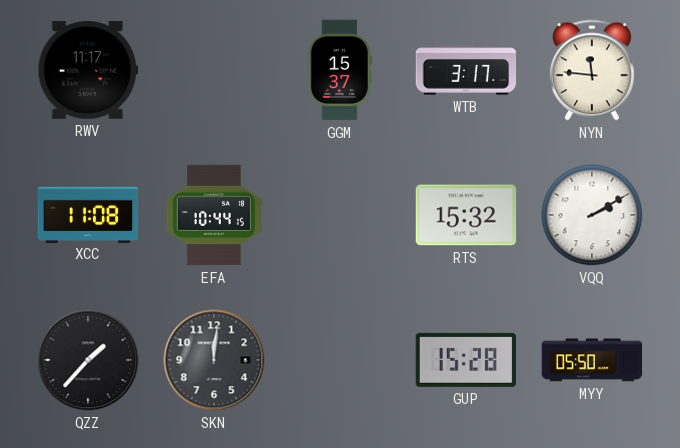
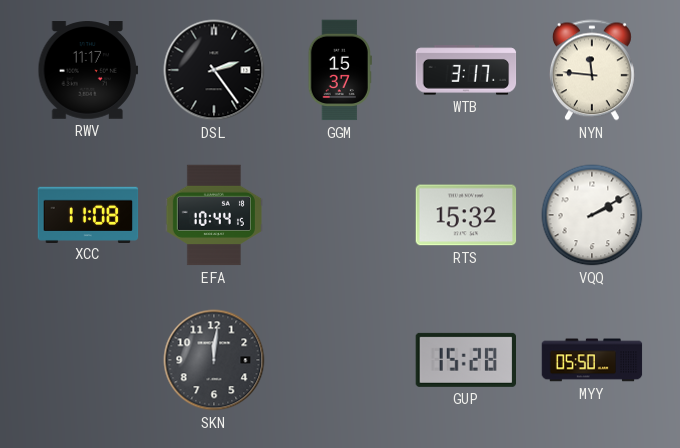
DSL: none -> 2:24
QZZ: 1:37 -> none
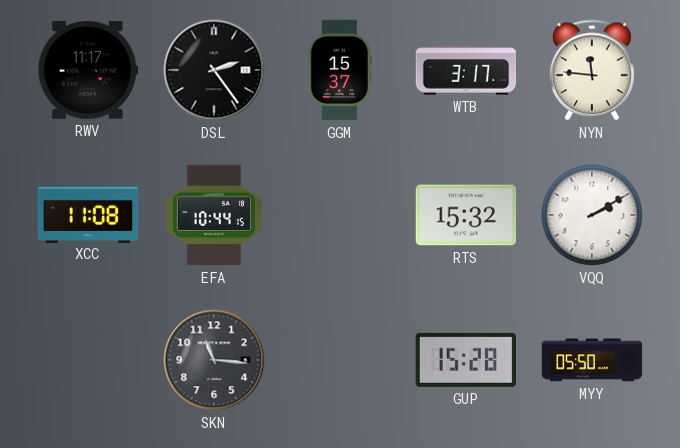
SKN: 12:01 -> 11:16
